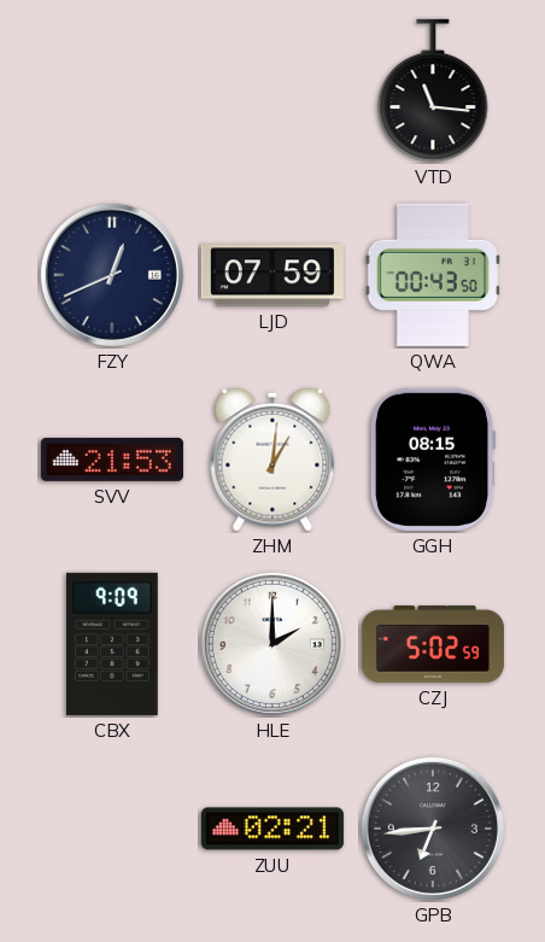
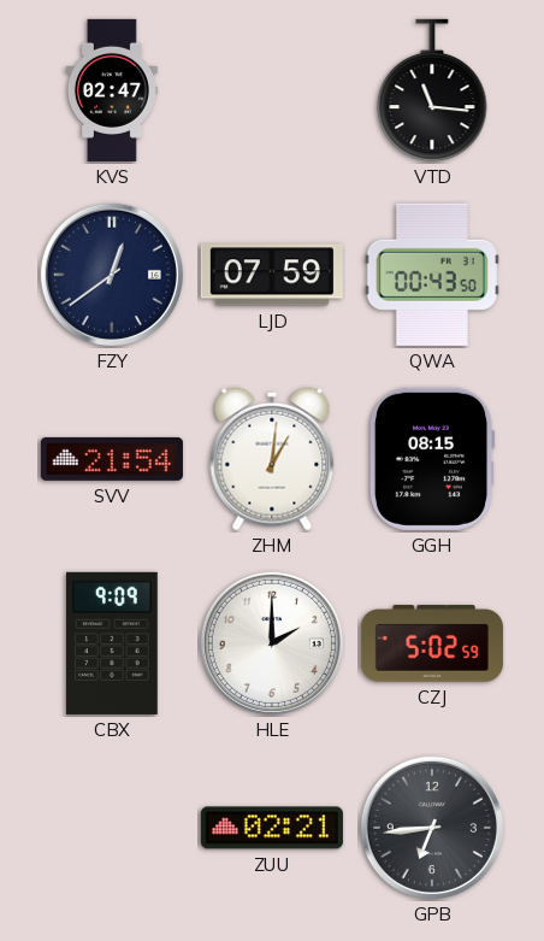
KVS: none -> 02:47
FZY: 12:41 -> 12:39
SVV: 21:53 -> 21:54
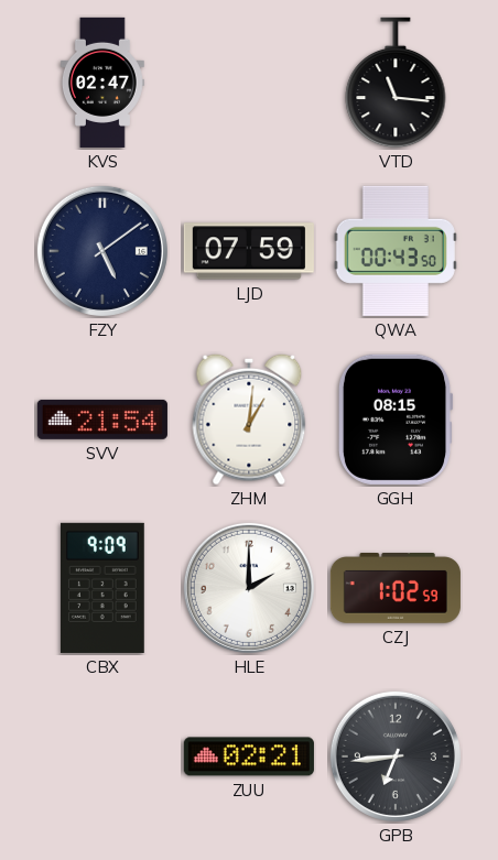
FZY: 12:39 -> 5:09
CZJ: 5:02 -> 1:02
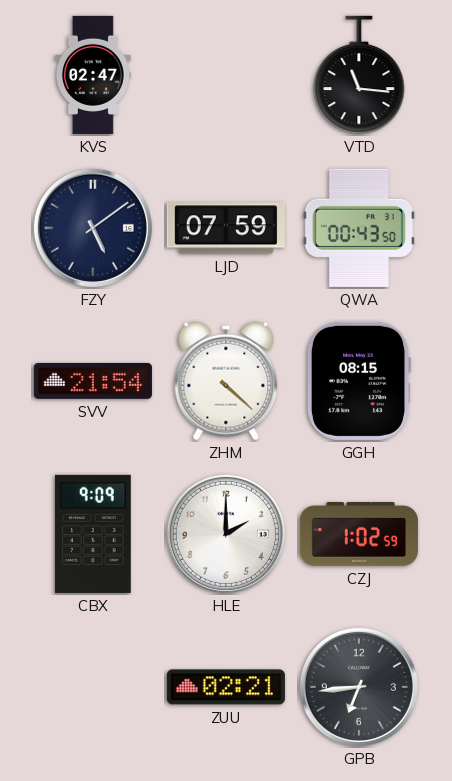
ZHM: 1:01 -> 4:22
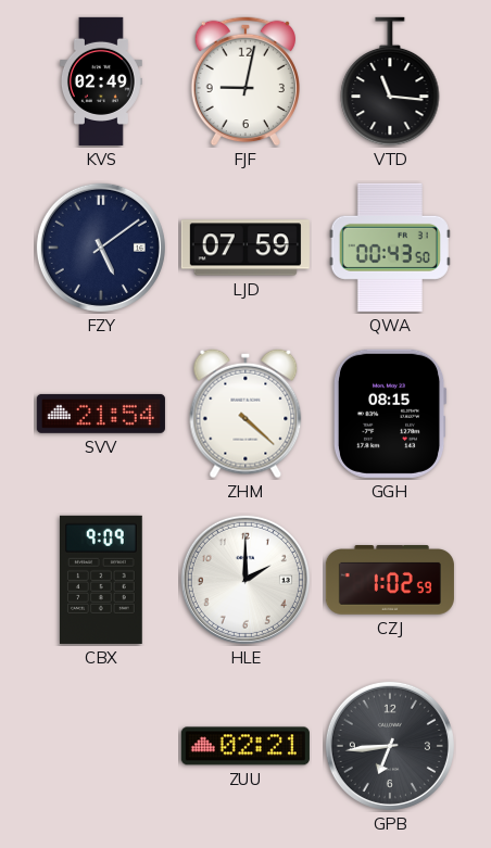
KVS: 02:47 -> 02:49
FJF: none -> 9:02
